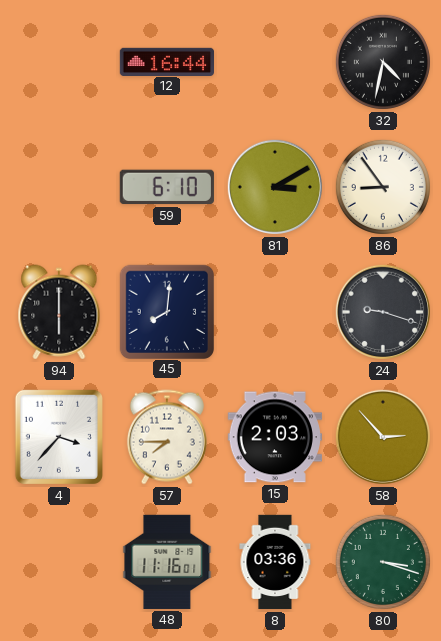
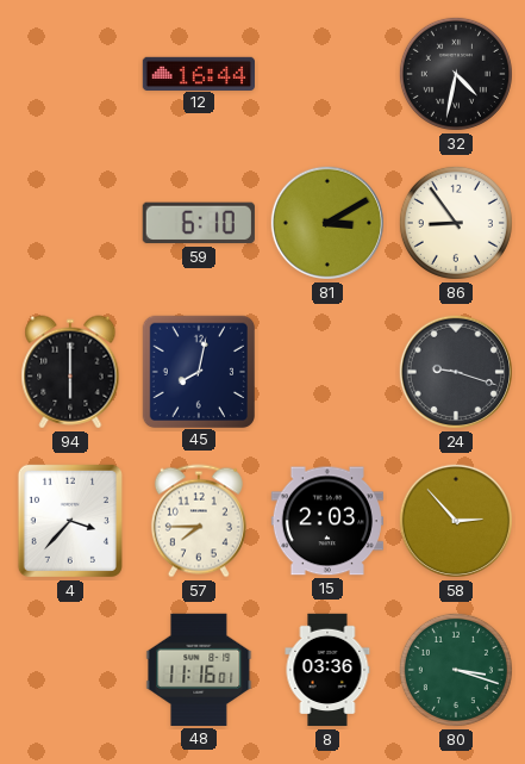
45: 8:01 -> 8:02
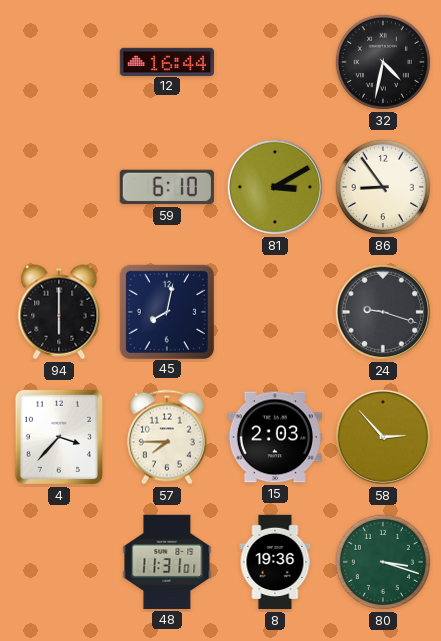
48: 11:16 -> 11:31
8: 03:36 -> 19:36
